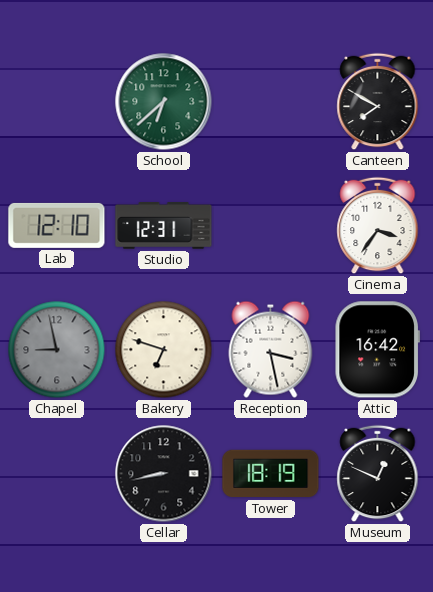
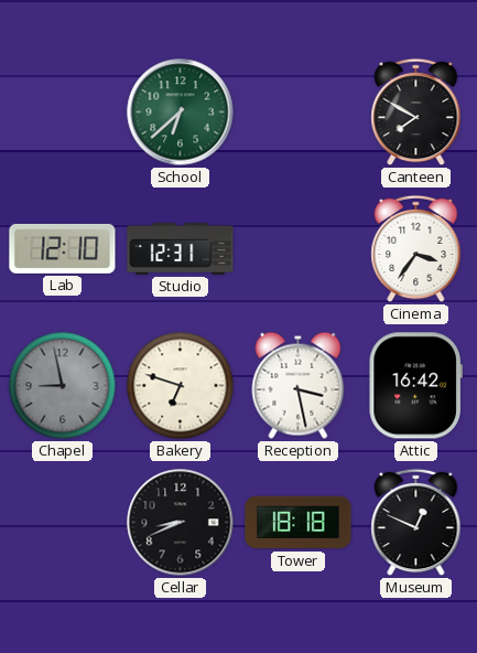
Cellar: 8:43 -> 8:41
Tower: 18:19 -> 18:18
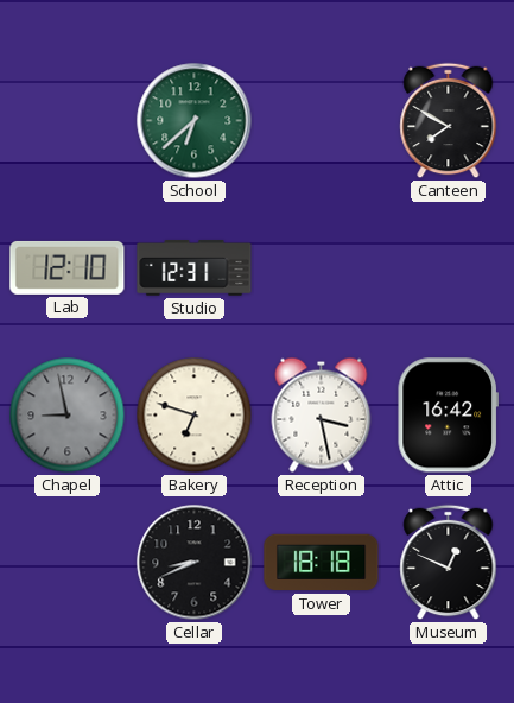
Cinema: 3:36 -> none
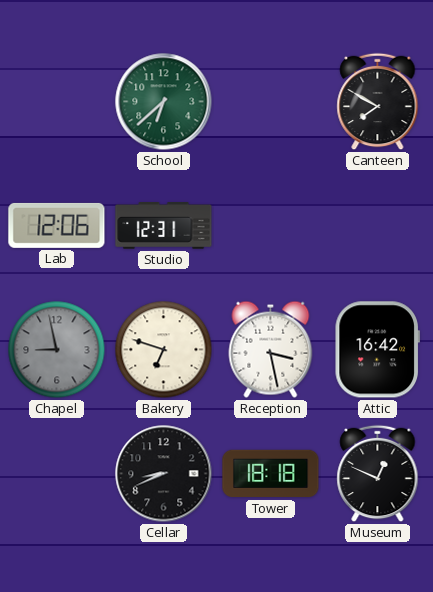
Lab: 12:10 -> 12:06
